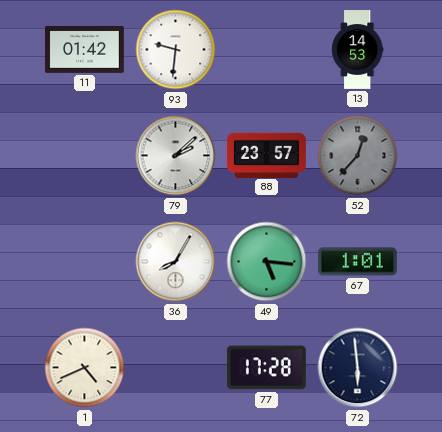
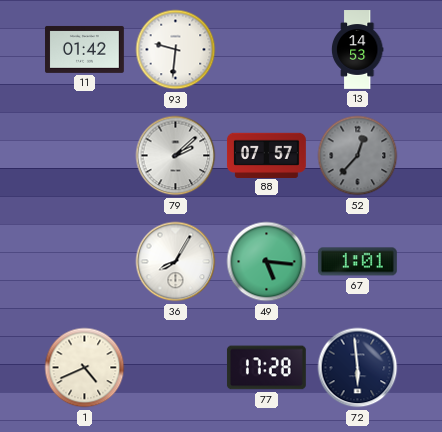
88: 23:57 -> 07:57
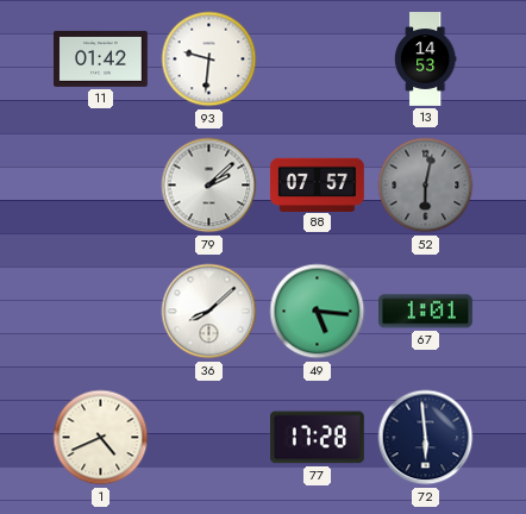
52: 12:37 -> 6:02
36: 8:05 -> 8:08
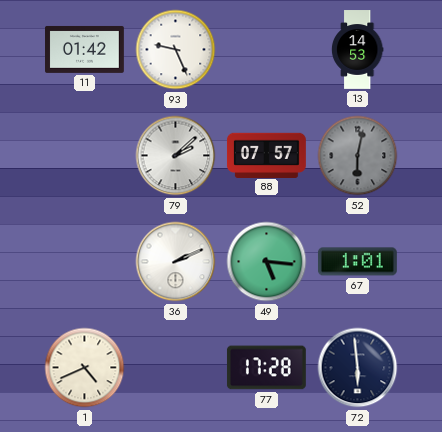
93: 9:31 -> 9:26
36: 8:08 -> 2:11
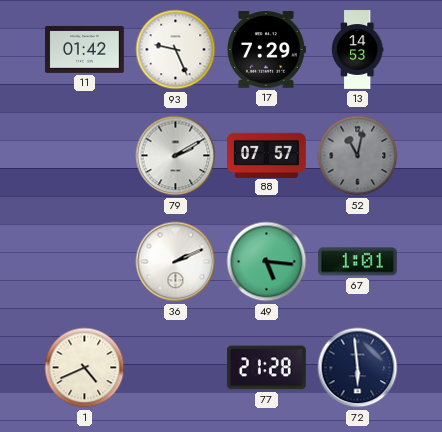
17: none -> 7:29
79: 2:08 -> 2:10
52: 6:02 -> 11:02
77: 17:28 -> 21:28
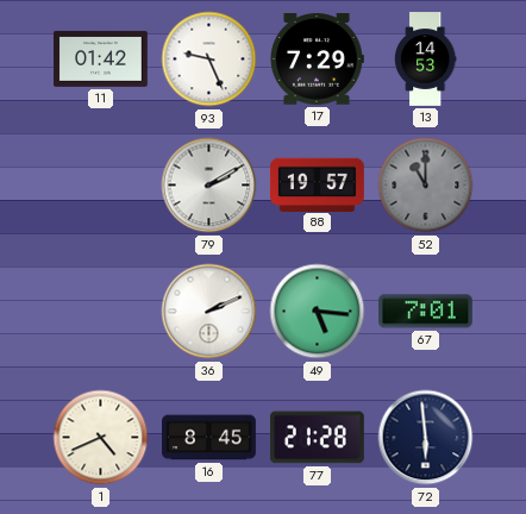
88: 07:57 -> 19:57
52: 11:02 -> 11:00
67: 1:01 -> 7:01
16: none -> 8:45
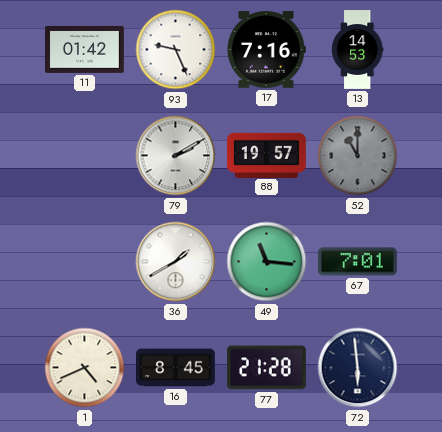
17: 7:29 -> 7:16
36: 2:11 -> 1:40
49: 5:16 -> 11:16
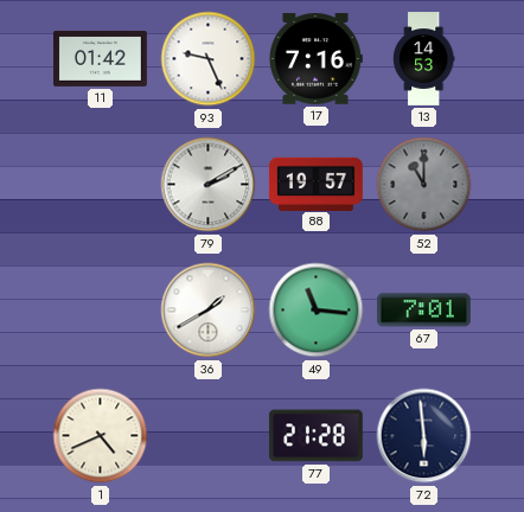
16: 8:45 -> none
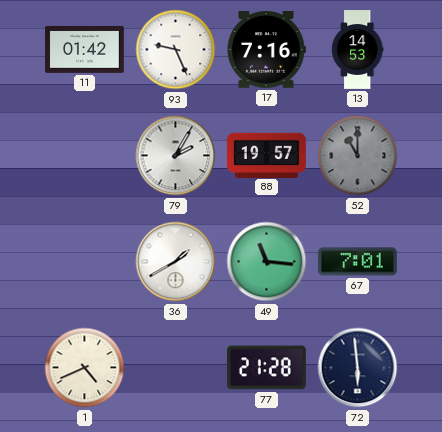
79: 2:10 -> 2:05
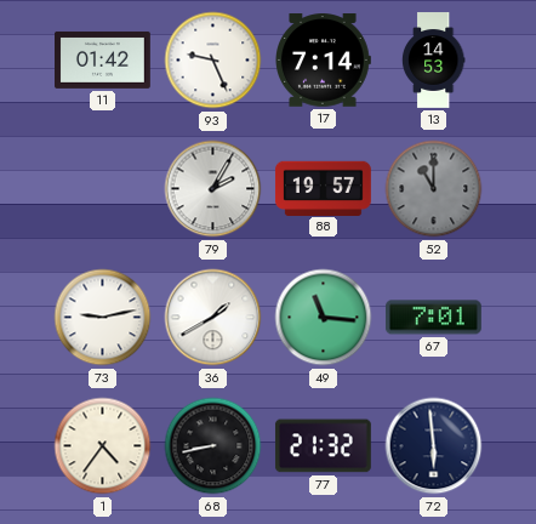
17: 7:16 -> 7:14
73: none -> 9:13
1: 4:41 -> 4:36
68: none -> 8:43
77: 21:28 -> 21:32
